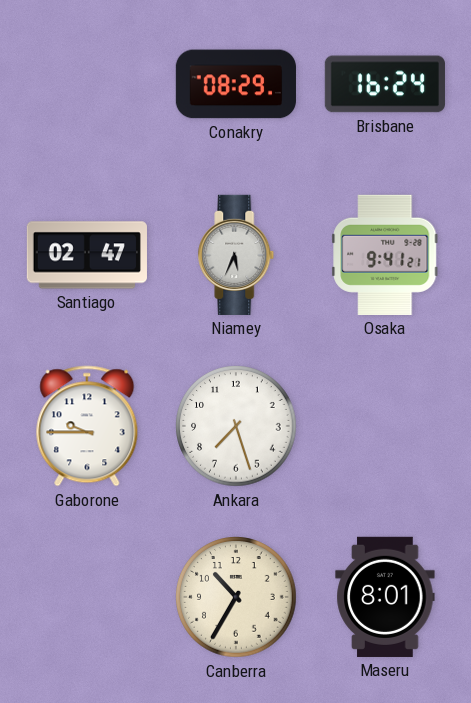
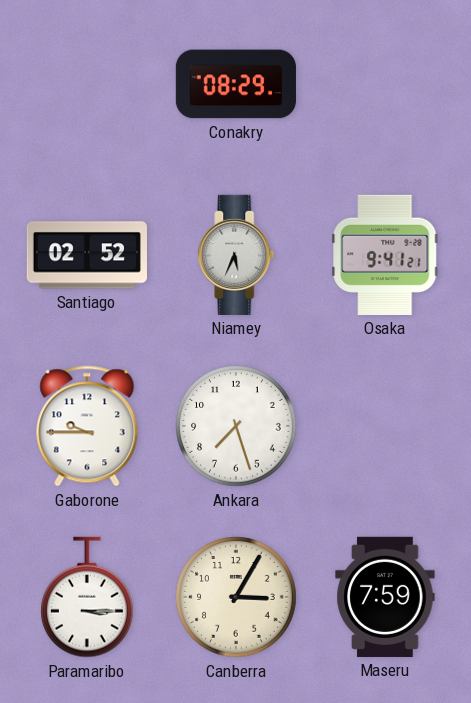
Brisbane: 16:24 -> none
Santiago: 02:47 -> 02:52
Paramaribo: none -> 3:15
Canberra: 10:35 -> 3:05
Maseru: 8:01 -> 7:59
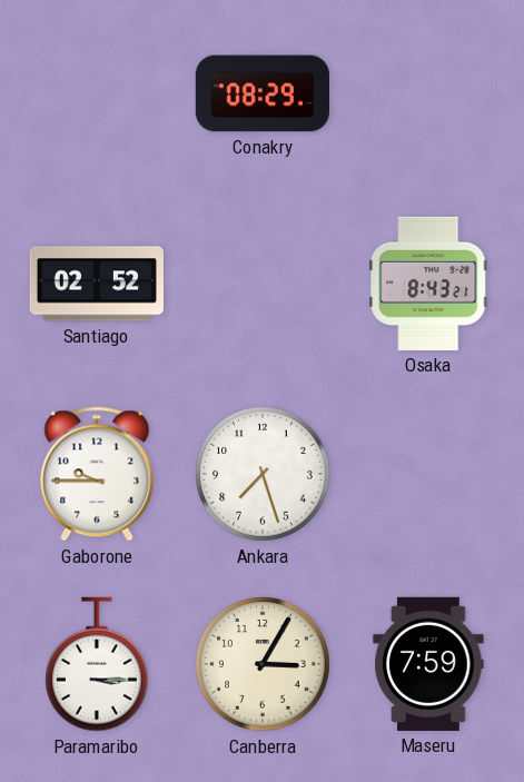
Niamey: 5:34 -> none
Osaka: 9:41 -> 8:43
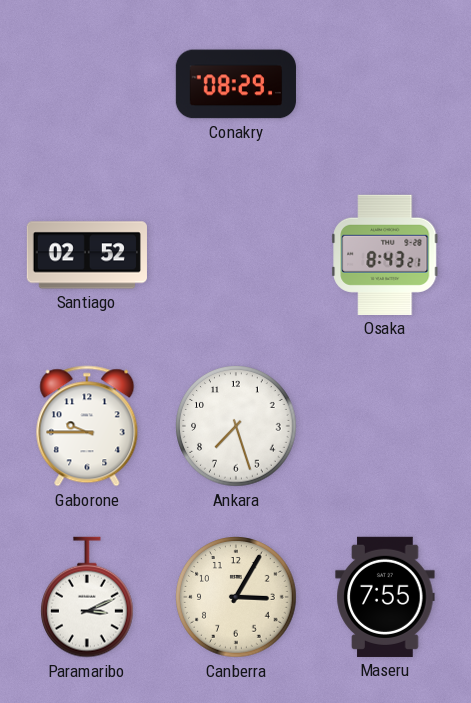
Paramaribo: 3:15 -> 3:11
Maseru: 7:59 -> 7:55
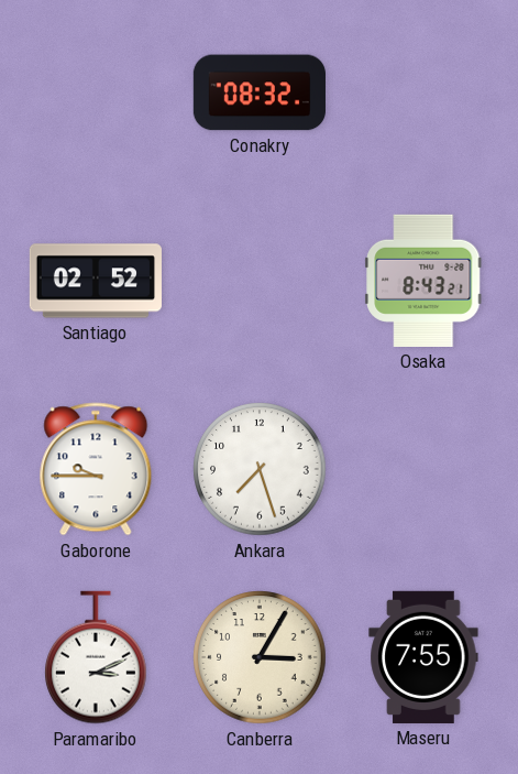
Conakry: 08:29 -> 08:32
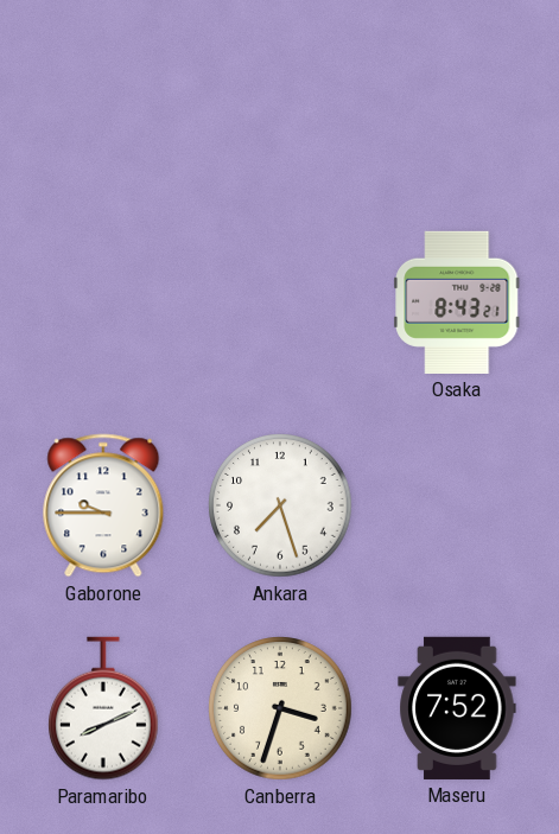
Conakry: 08:32 -> none
Santiago: 02:52 -> none
Paramaribo: 3:11 -> 8:11
Canberra: 3:05 -> 3:33
Maseru: 7:55 -> 7:52
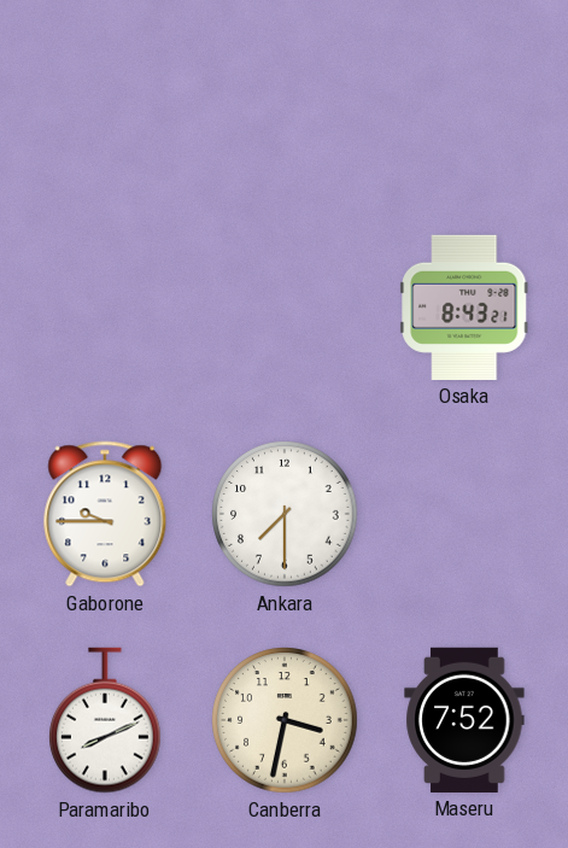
Ankara: 7:27 -> 7:30
Canberra: 3:33 -> 3:32
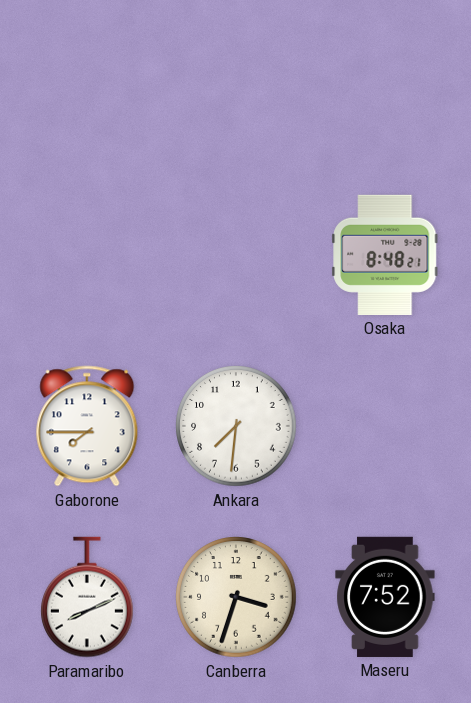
Osaka: 8:43 -> 8:48
Gaborone: 9:45 -> 7:45
Ankara: 7:30 -> 7:31
Canberra: 3:32 -> 3:33
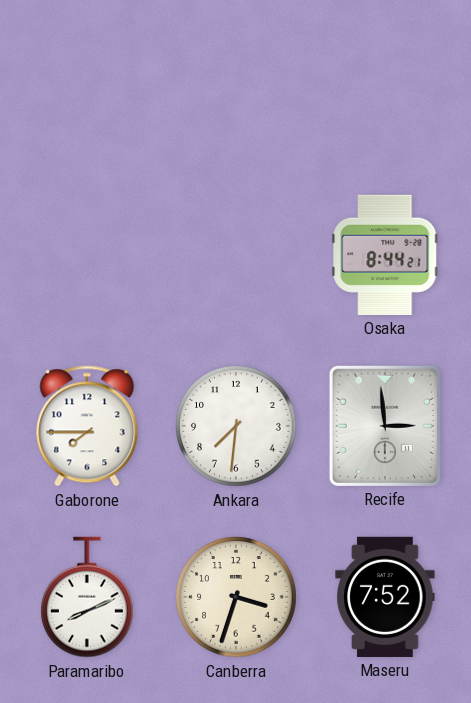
Osaka: 8:48 -> 8:44
Recife: none -> 2:59
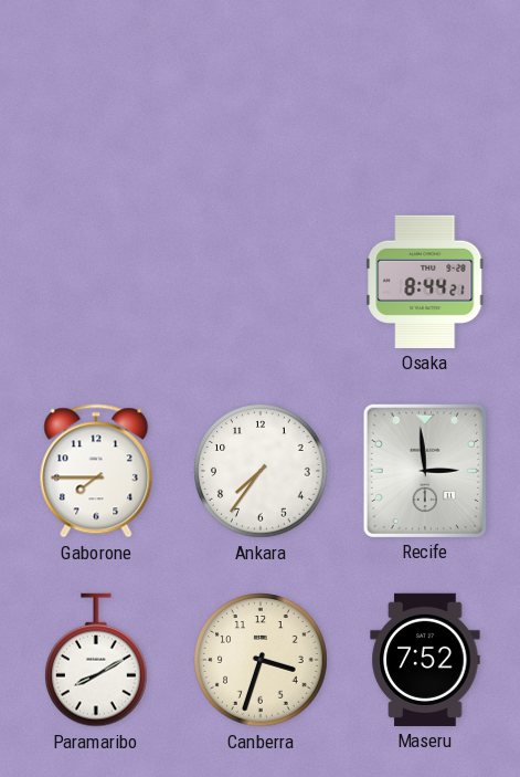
Ankara: 7:31 -> 7:36
Paramaribo: 8:11 -> 8:10
